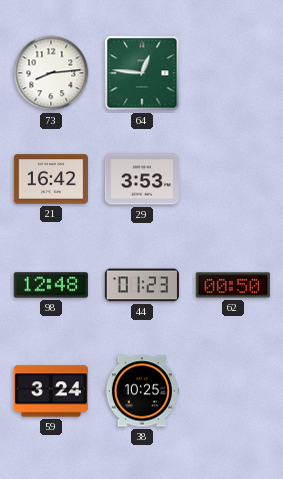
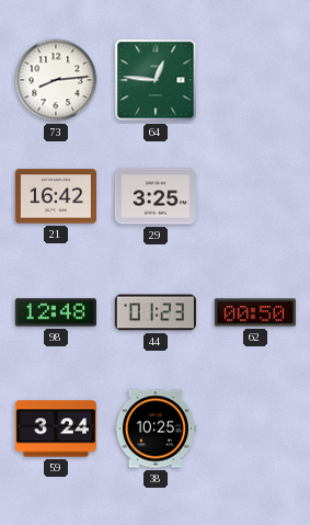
29: 3:53 -> 3:25
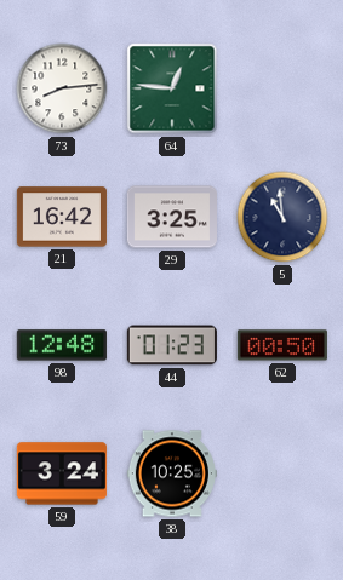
5: none -> 10:59
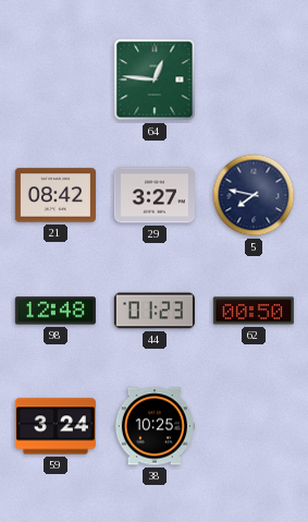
73: 8:14 -> none
21: 16:42 -> 08:42
29: 3:25 -> 3:27
5: 10:59 -> 7:47
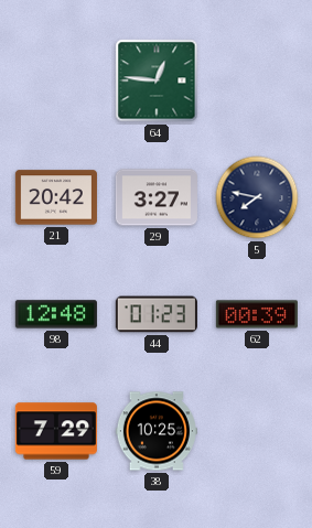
21: 08:42 -> 20:42
62: 00:50 -> 00:39
59: 3:24 -> 7:29
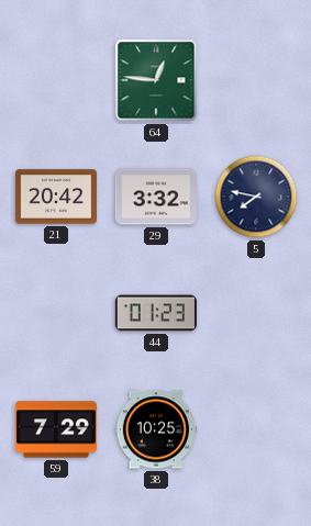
29: 3:27 -> 3:32
98: 12:48 -> none
62: 00:39 -> none
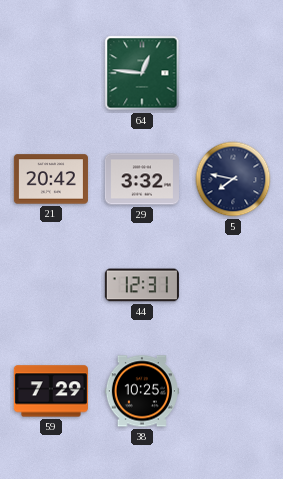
44: 01:23 -> 12:31
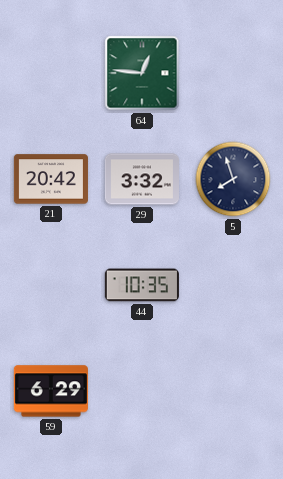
5: 7:47 -> 7:57
44: 12:31 -> 10:35
59: 7:29 -> 6:29
38: 10:25 -> none
